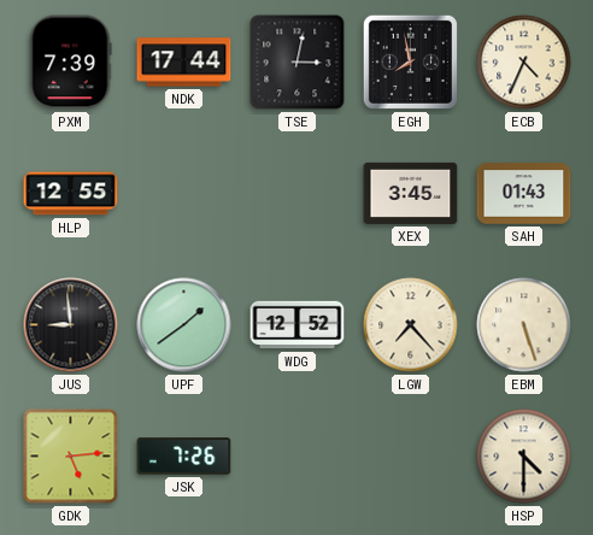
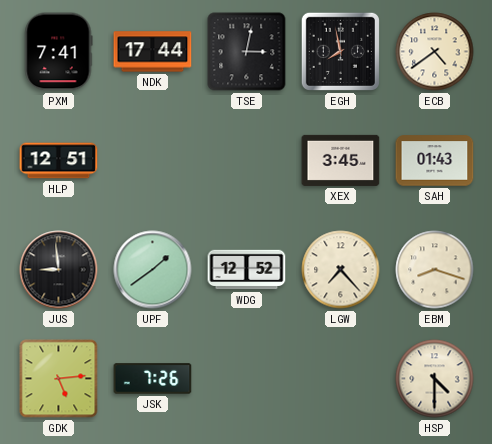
PXM: 7:39 -> 7:41
ECB: 4:34 -> 4:39
HLP: 12:55 -> 12:51
EBM: 5:27 -> 8:18
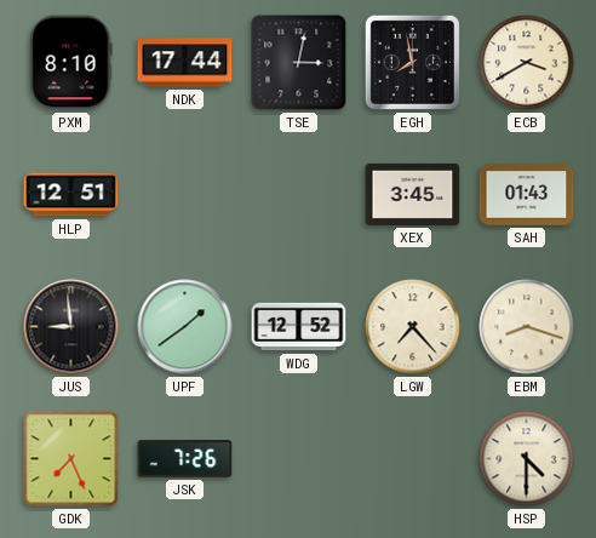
PXM: 7:41 -> 8:10
ECB: 4:39 -> 3:40
GDK: 5:14 -> 7:26
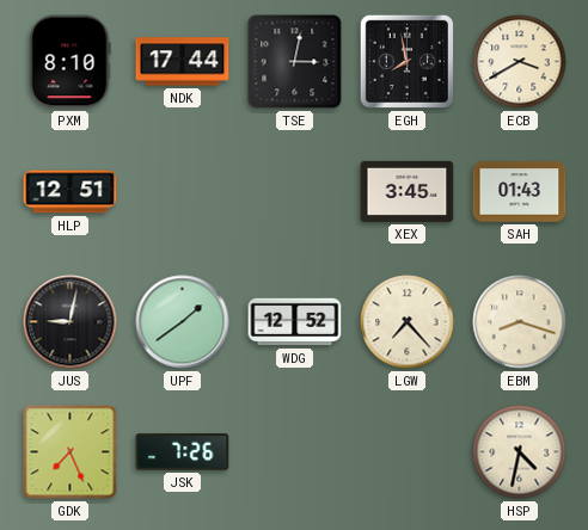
JUS: 8:59 -> 9:02
HSP: 4:30 -> 4:32
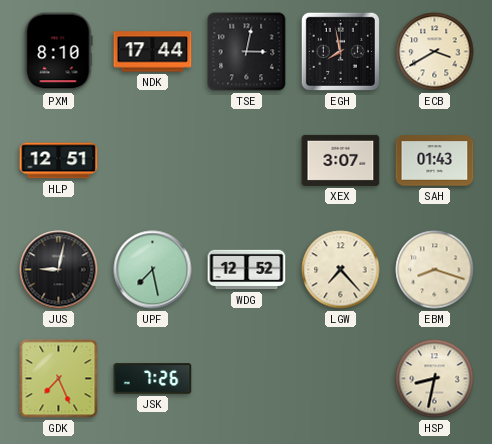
XEX: 3:45 -> 3:07
UPF: 1:39 -> 7:28
HSP: 4:32 -> 8:32
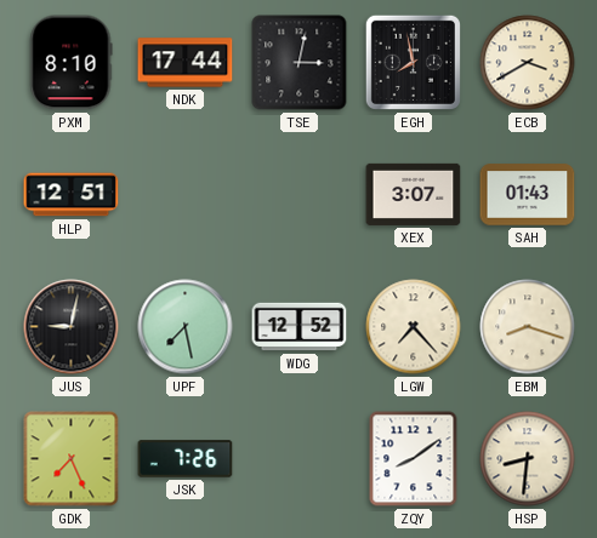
ZQY: none -> 8:09
HSP: 8:32 -> 8:31
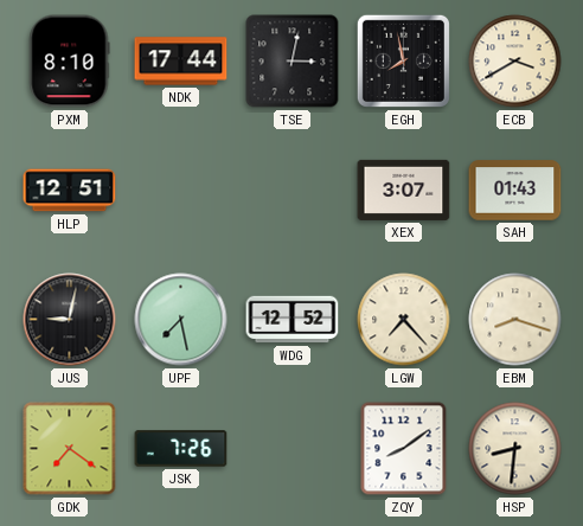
GDK: 7:26 -> 7:21
